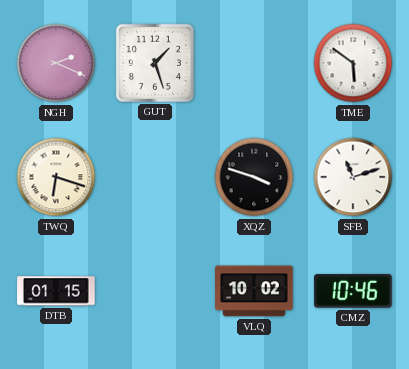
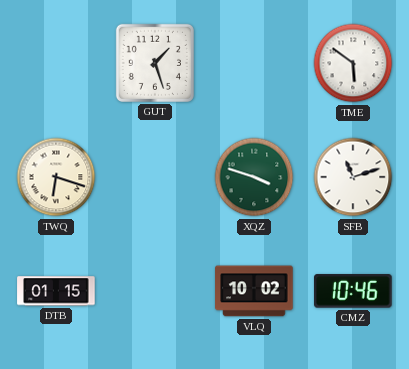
NGH: 2:19 -> none
XQZ dial: black -> green
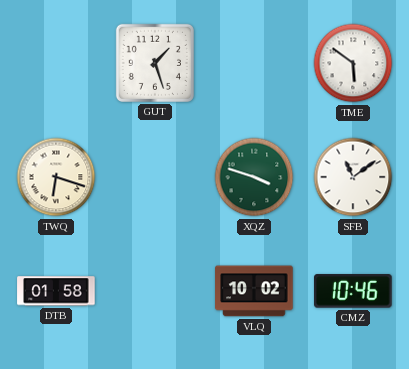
SFB: 11:12 -> 11:09
DTB: 01:15 -> 01:58
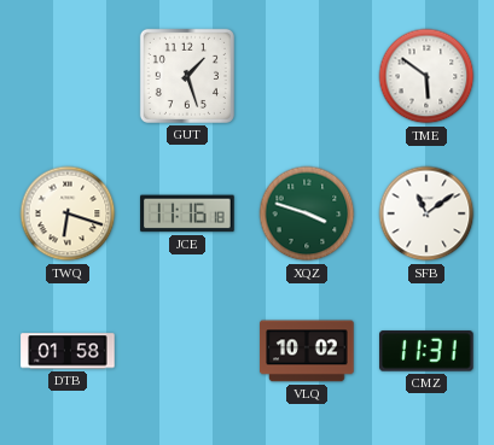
JCE: none -> 11:16
CMZ: 10:46 -> 11:31
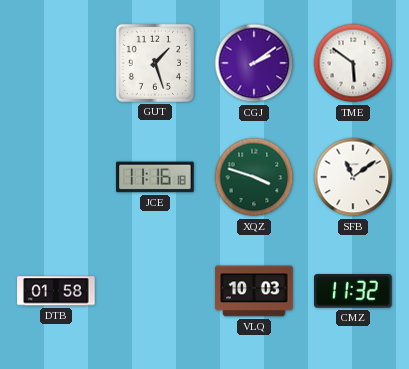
CGJ: none -> 2:09
TWQ: 6:18 -> none
VLQ: 10:02 -> 10:03
CMZ: 11:31 -> 11:32
